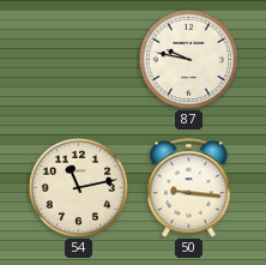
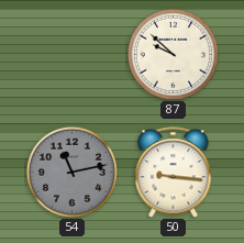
87: 9:47 -> 9:52
54 dial: cream -> grey
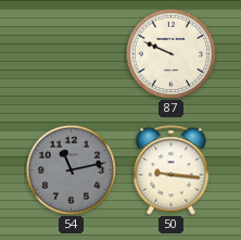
87: 9:52 -> 9:49
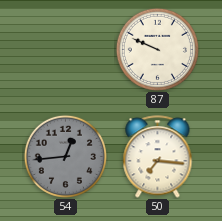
54: 11:13 -> 12:44
50: 9:16 -> 7:16
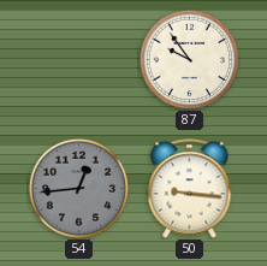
87: 9:49 -> 9:54
50: 7:16 -> 9:16
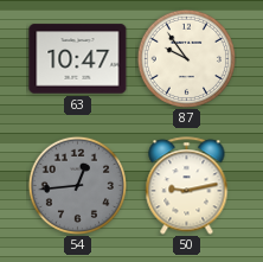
63: none -> 10:47
50: 9:16 -> 9:13
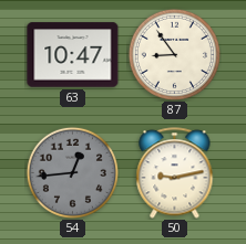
87: 9:54 -> 8:54
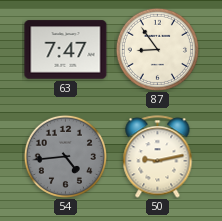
63: 10:47 -> 7:47
54: 12:44 -> 4:44
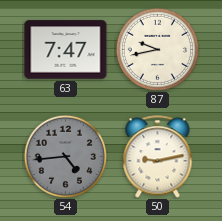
87: 8:54 -> 9:43
